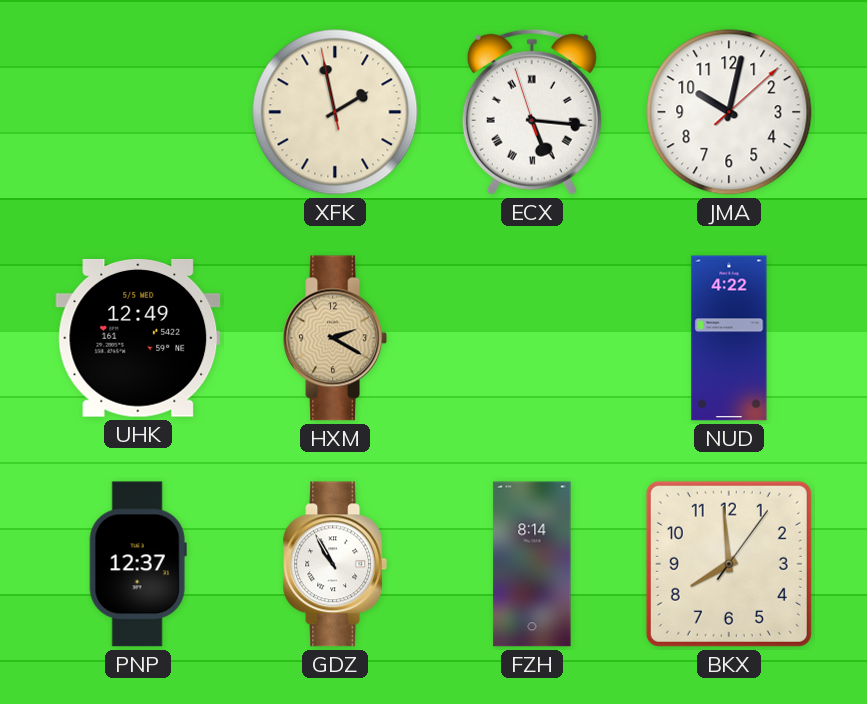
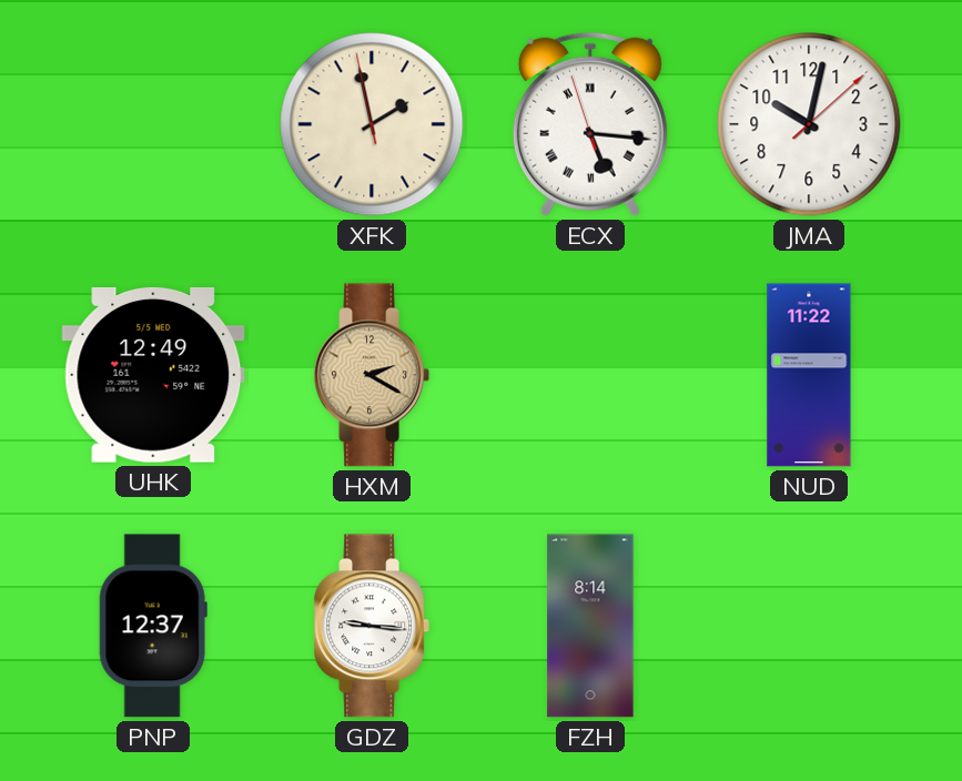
NUD: 4:22 -> 11:22
GDZ: 10:55 -> 9:16
BKX: 7:59 -> none
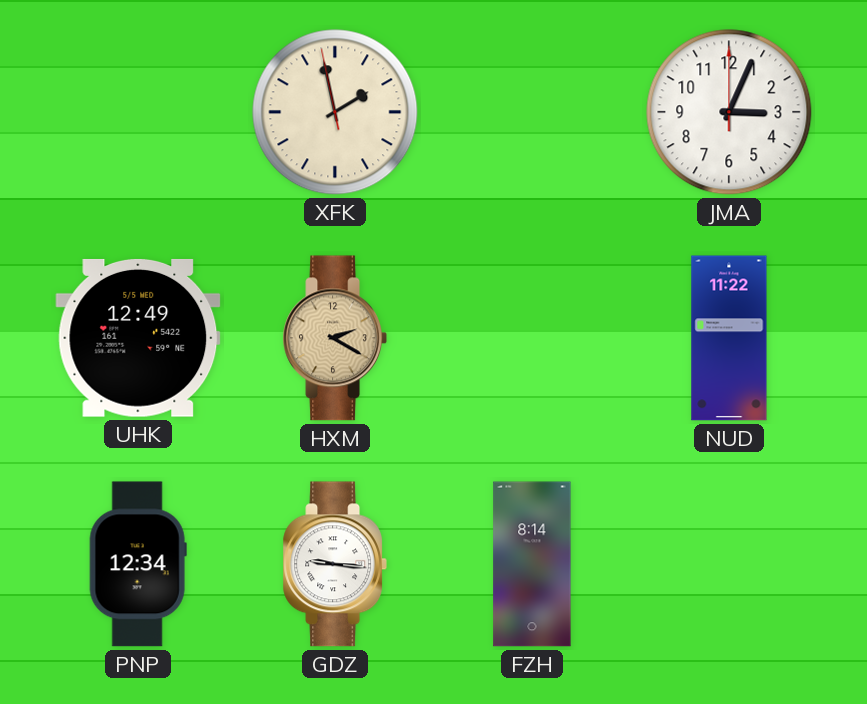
ECX: 5:15 -> none
JMA: 10:02 -> 3:04
PNP: 12:37 -> 12:34
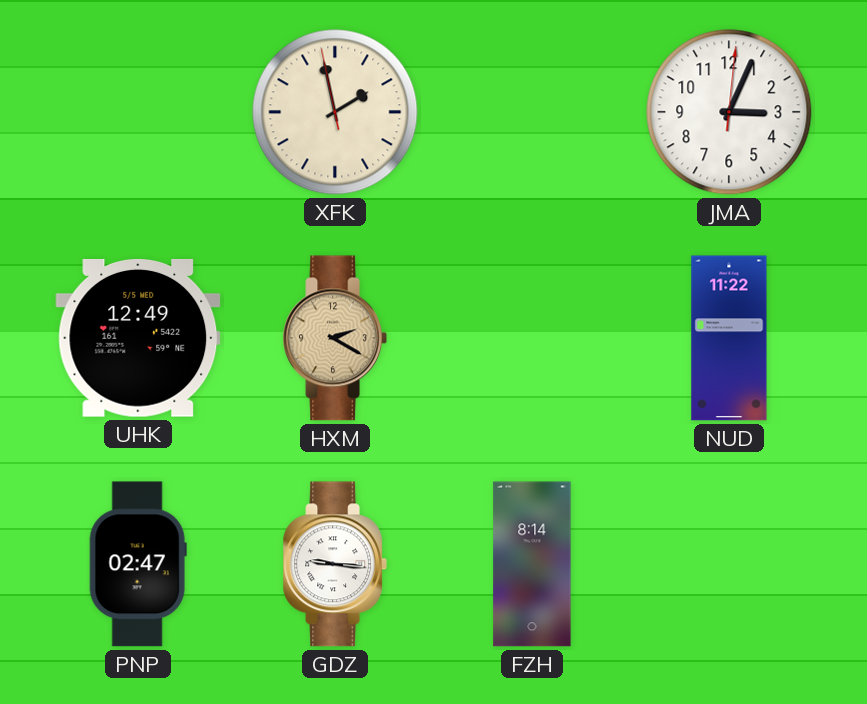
JMA: 3:04:00 -> 3:04:01
PNP: 12:34 -> 02:47
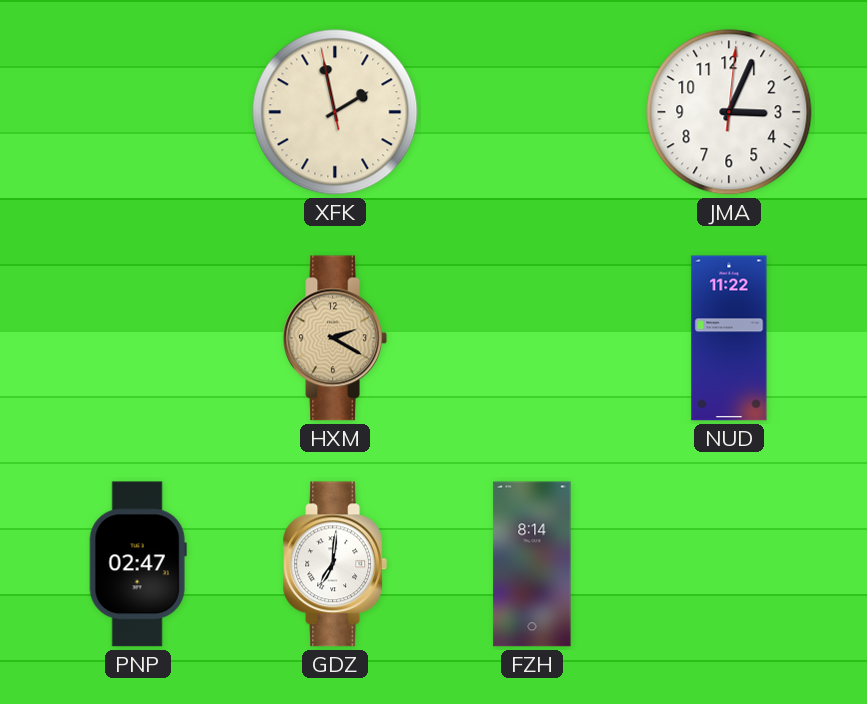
UHK: 12:49 -> none
GDZ: 9:16 -> 7:01
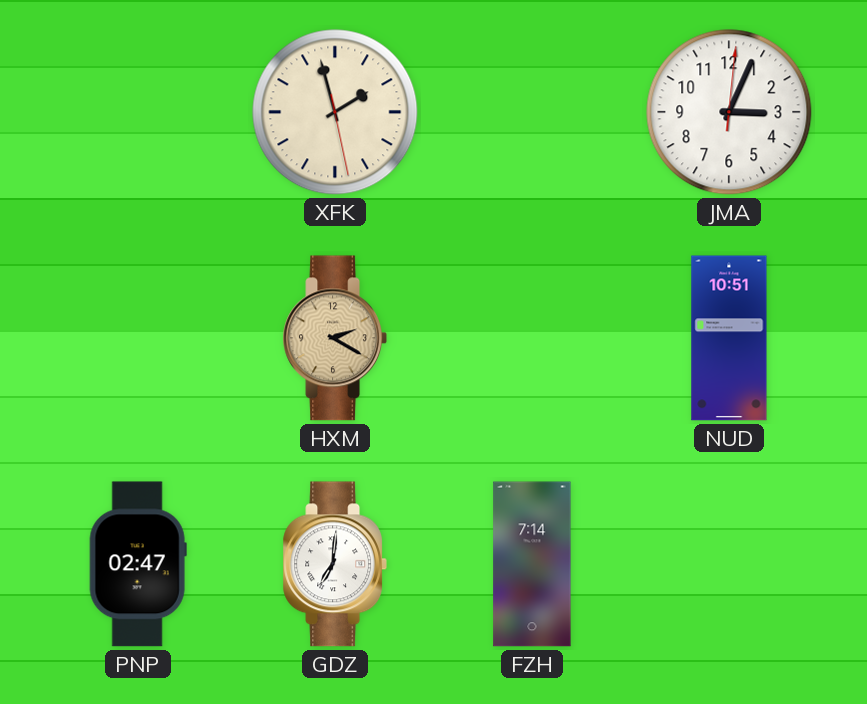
XFK: 1:57:58 -> 1:57:28
NUD: 11:22 -> 10:51
FZH: 8:14 -> 7:14
